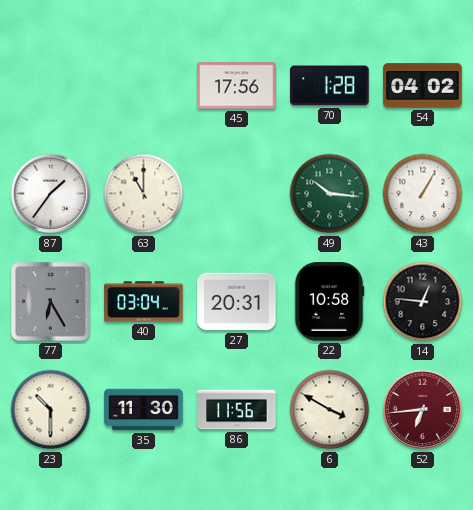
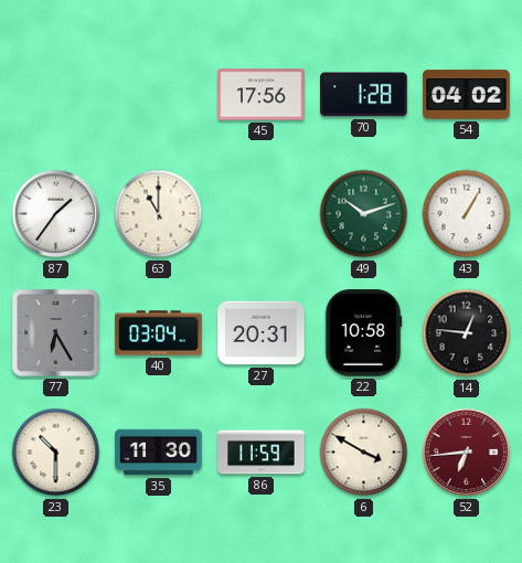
49: 10:16 -> 10:12
86: 11:56 -> 11:59
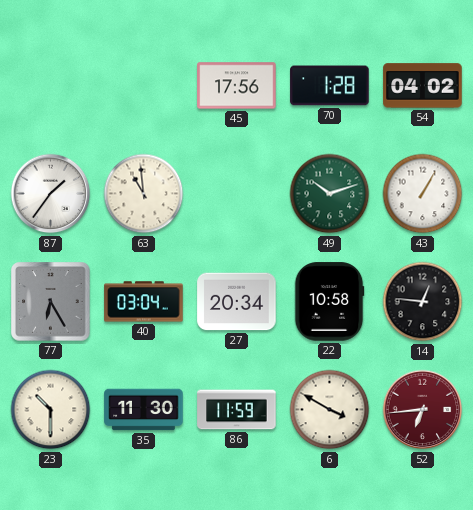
63: 11:00 -> 10:59
27: 20:31 -> 20:34
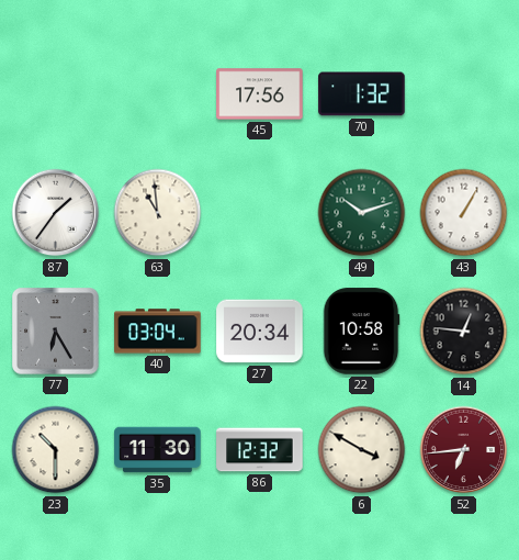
70: 1:28 -> 1:32
54: 04:02 -> none
86: 11:59 -> 12:32
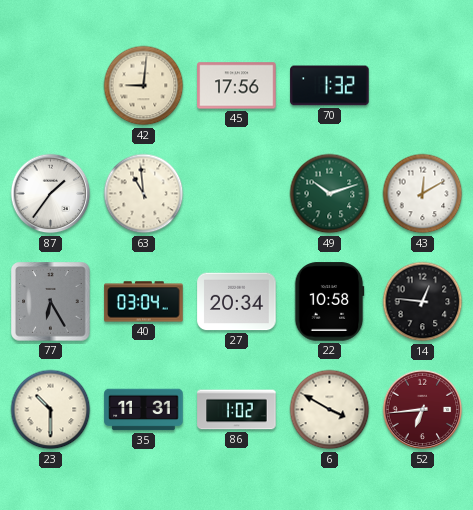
42: none -> 9:01
43: 1:05 -> 12:10
35: 11:30 -> 11:31
86: 12:32 -> 1:02
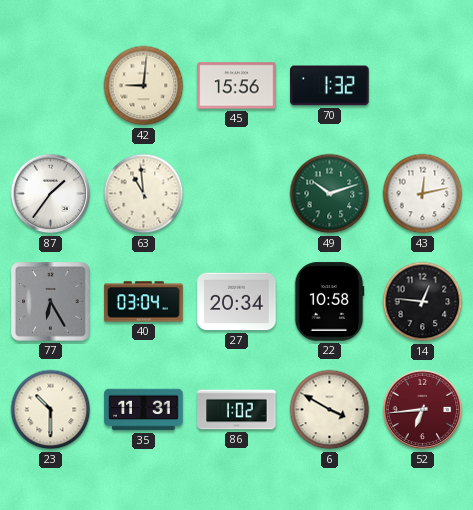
45: 17:56 -> 15:56
43: 12:10 -> 12:13
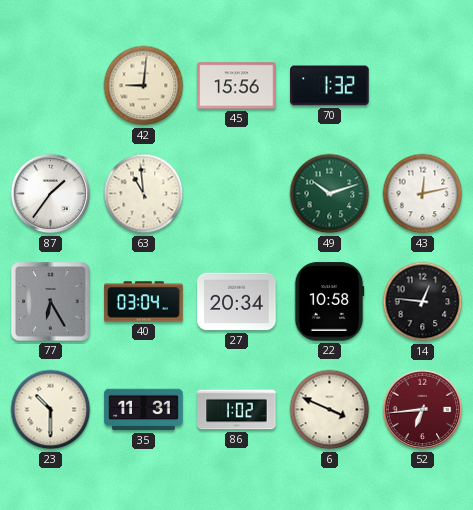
6: 3:50 -> 3:49
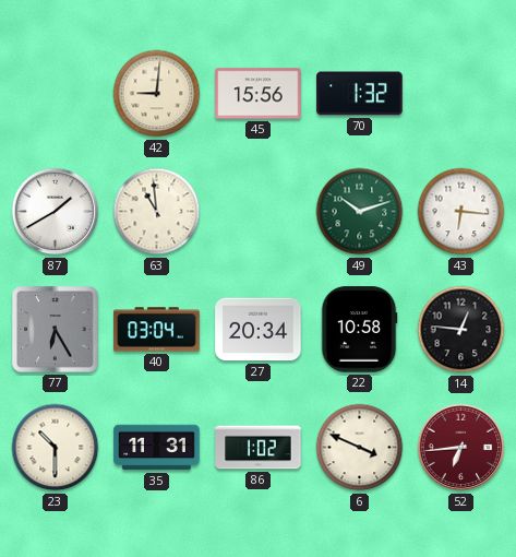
87: 1:36 -> 1:40
43: 12:13 -> 6:16
